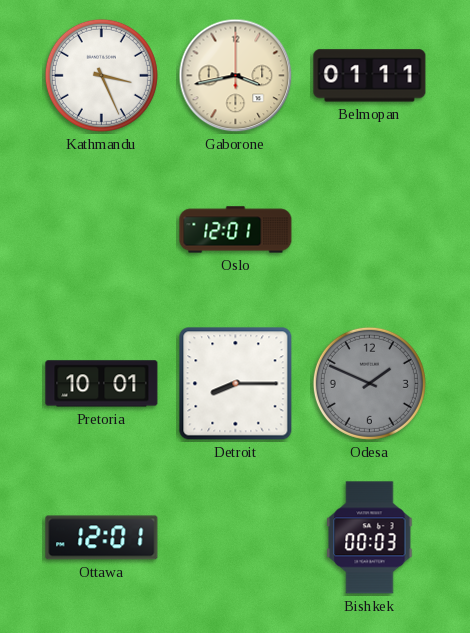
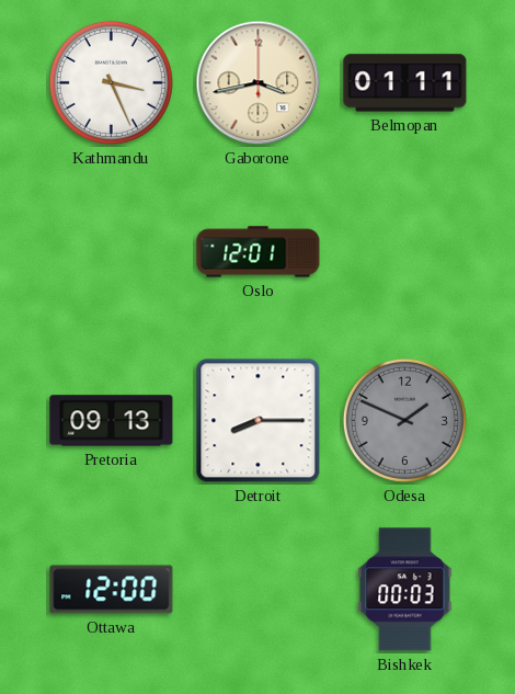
Pretoria: 10:01 -> 09:13
Ottawa: 12:01 -> 12:00
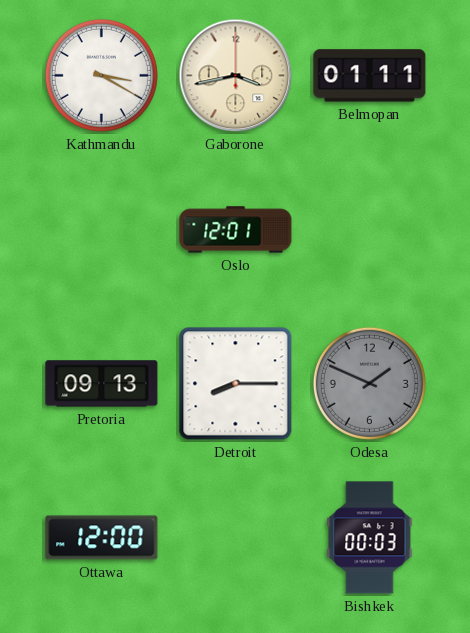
Kathmandu: 3:26 -> 3:20
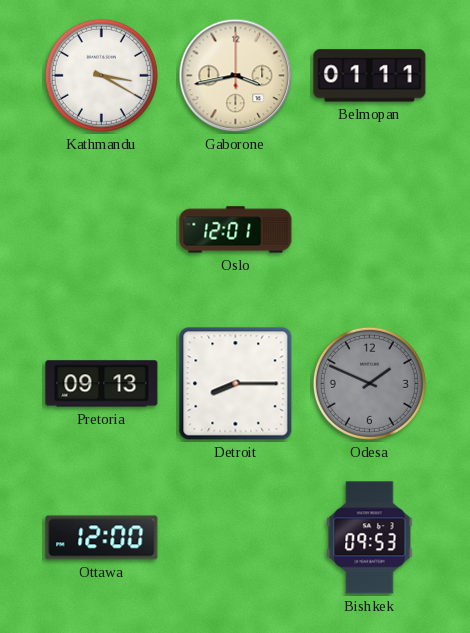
Bishkek: 00:03 -> 09:53
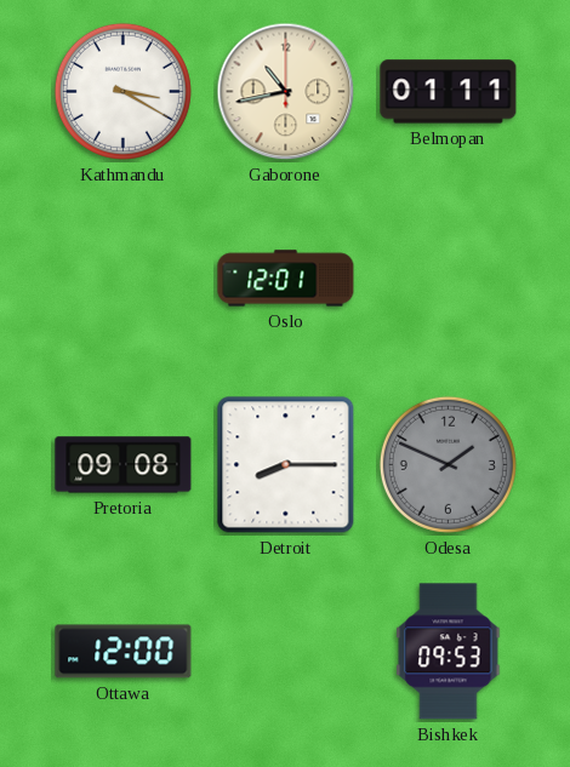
Gaborone: 3:43 -> 10:43
Pretoria: 09:13 -> 09:08
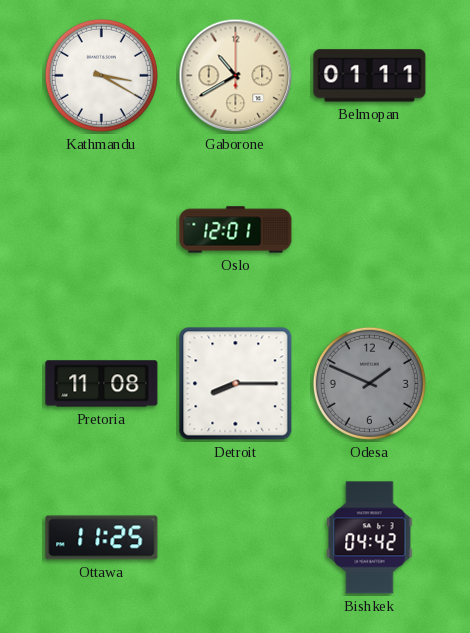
Gaborone: 10:43 -> 10:40
Pretoria: 09:08 -> 11:08
Ottawa: 12:00 -> 11:25
Bishkek: 09:53 -> 04:42
